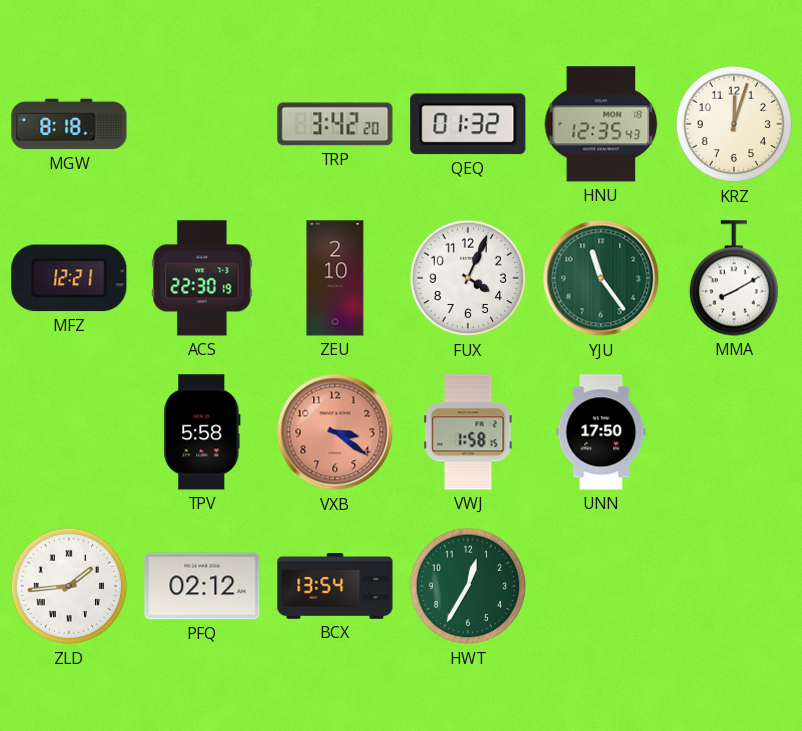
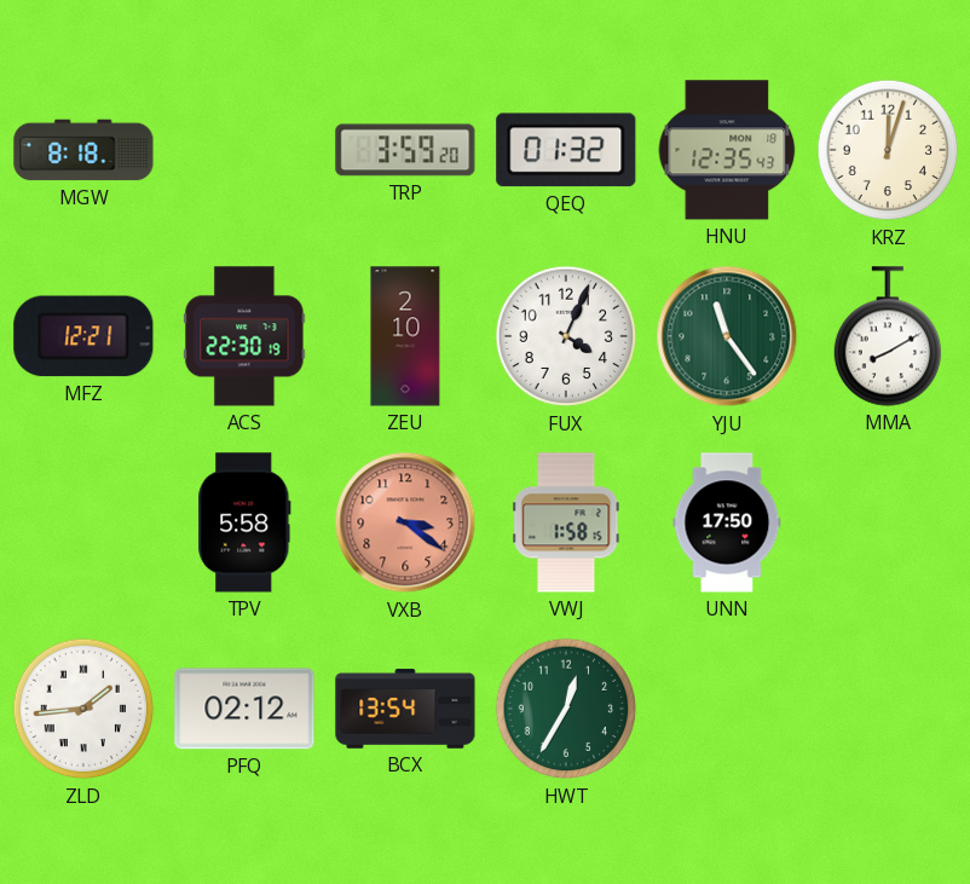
TRP: 3:42 -> 3:59
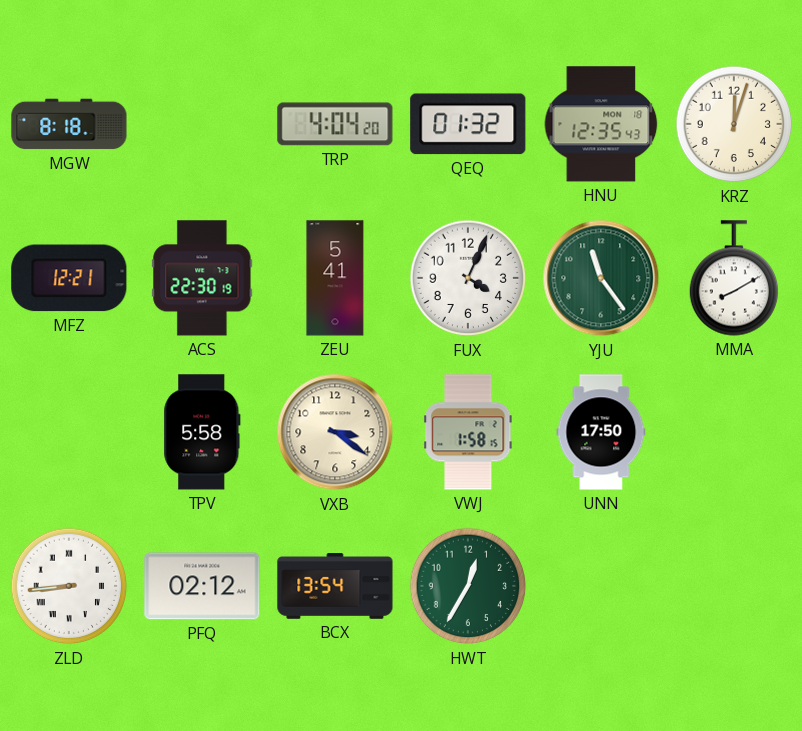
TRP: 3:59 -> 4:04
ZEU: 2:10 -> 5:41
VXB dial: salmon -> cream
ZLD: 1:44 -> 8:44
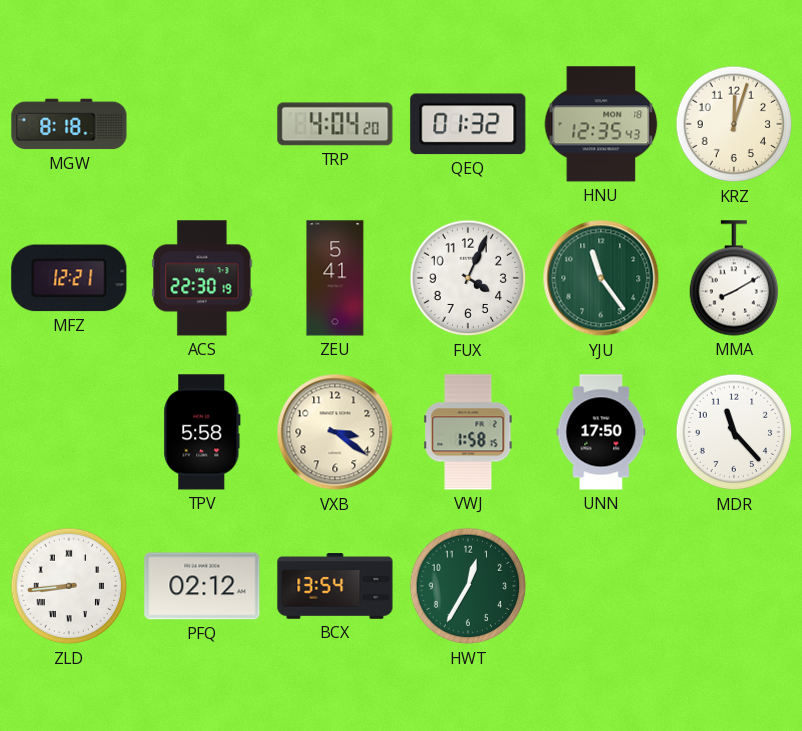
MDR: none -> 11:23
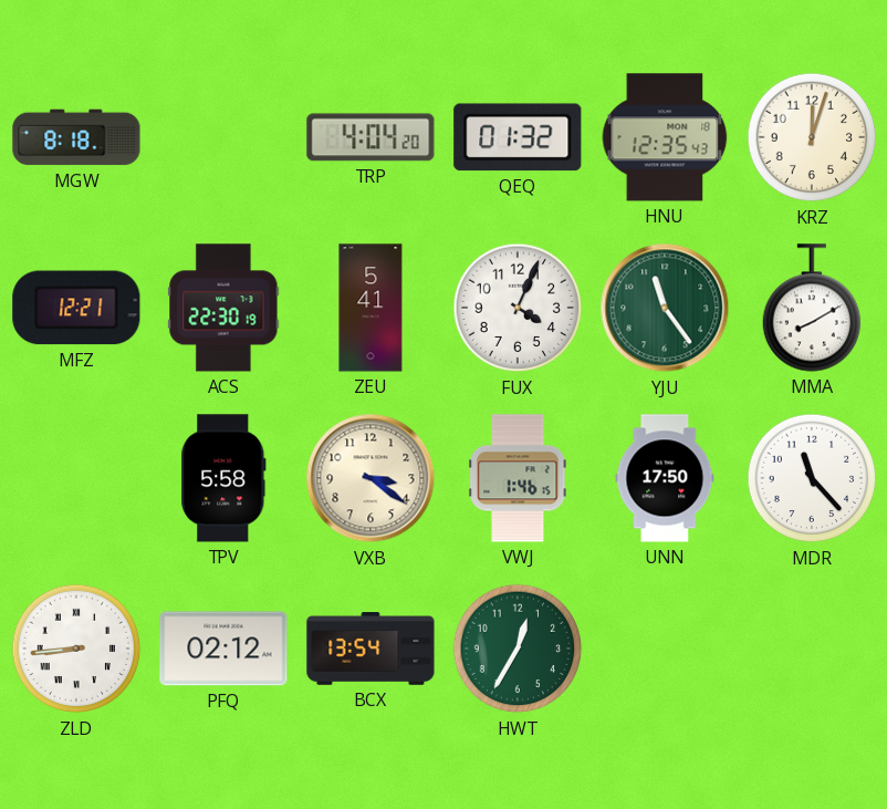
VWJ: 1:58 -> 1:46
